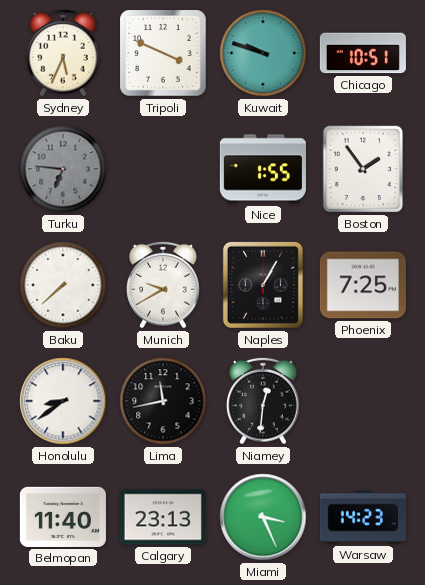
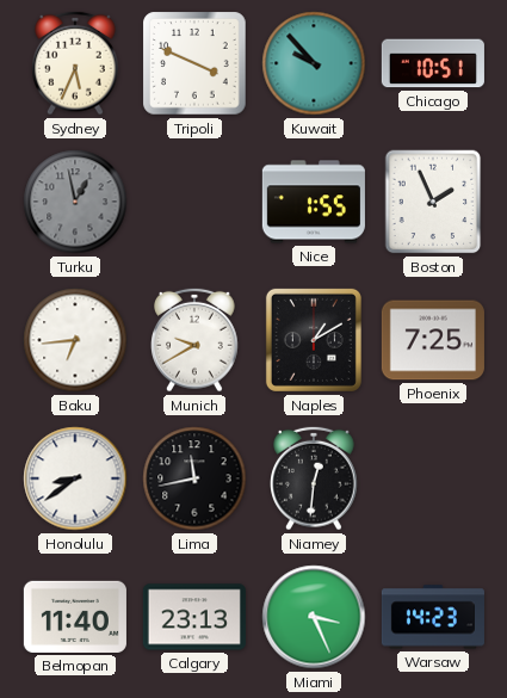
Kuwait: 9:48 -> 9:53
Turku: 6:46 -> 12:58
Boston: 1:54 -> 1:56
Baku: 7:38 -> 6:44
Naples: 1:05 -> 1:10
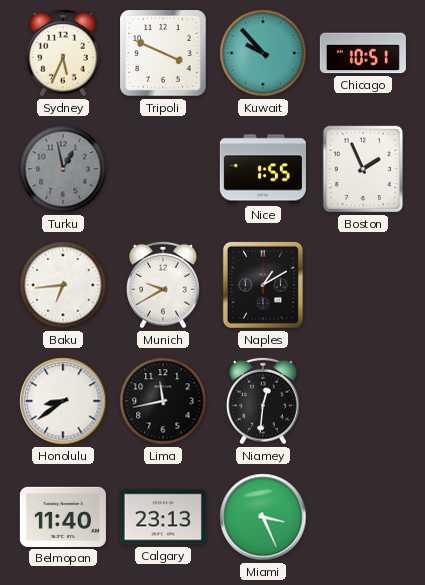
Phoenix: 7:25 -> none
Warsaw: 14:23 -> none
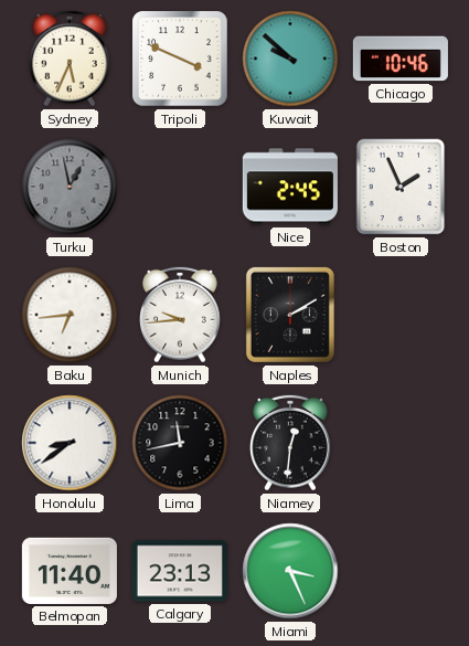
Kuwait: 9:53 -> 9:52
Chicago: 10:51 -> 10:46
Nice: 1:55 -> 2:45
Munich: 9:40 -> 9:44
Naples: 1:10 -> 2:10
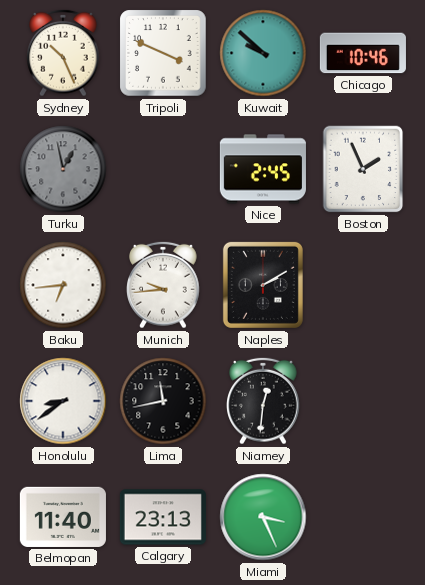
Sydney: 5:34 -> 10:26
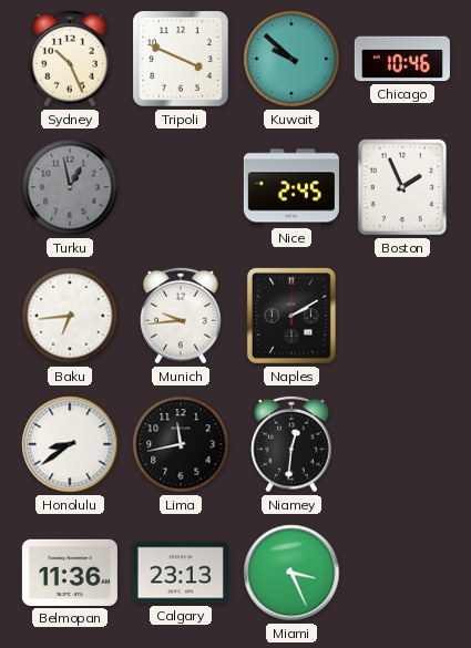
Belmopan: 11:40 -> 11:36
